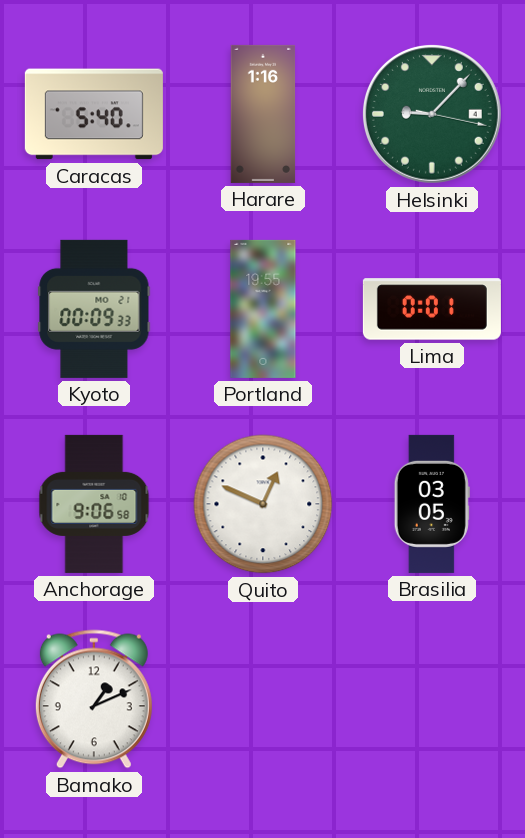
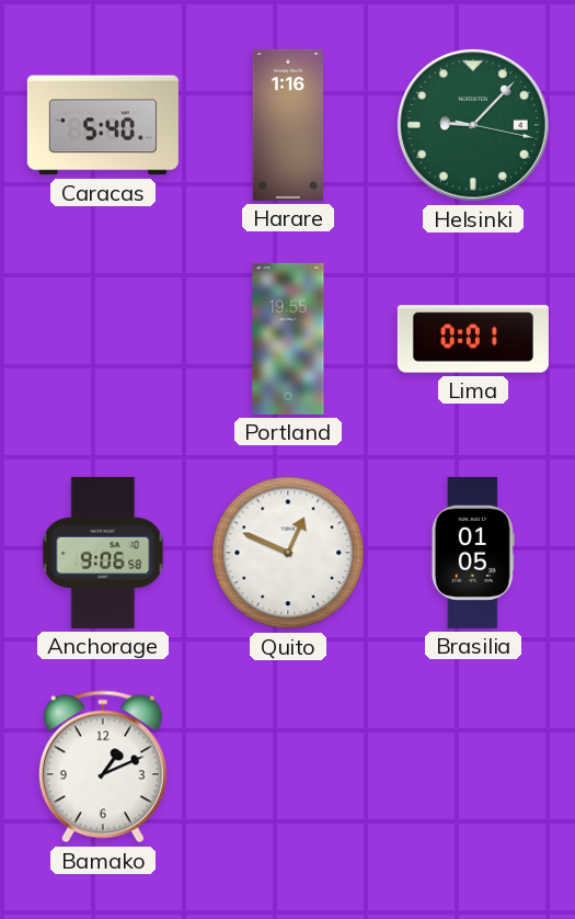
Kyoto: 00:09 -> none
Brasilia: 03:05 -> 01:05
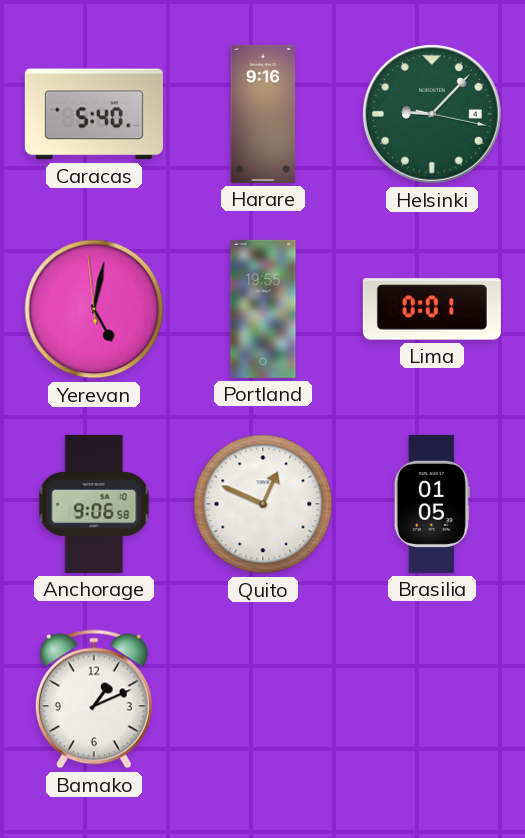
Harare: 1:16 -> 9:16
Yerevan: none -> 5:01
